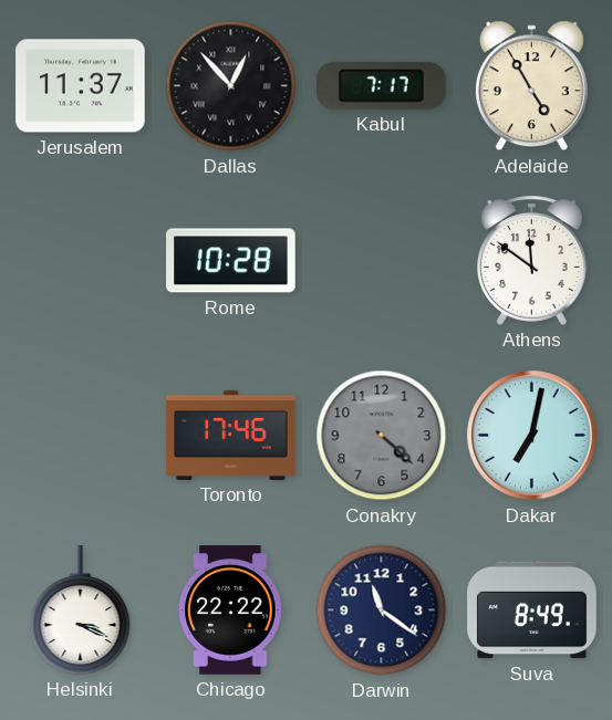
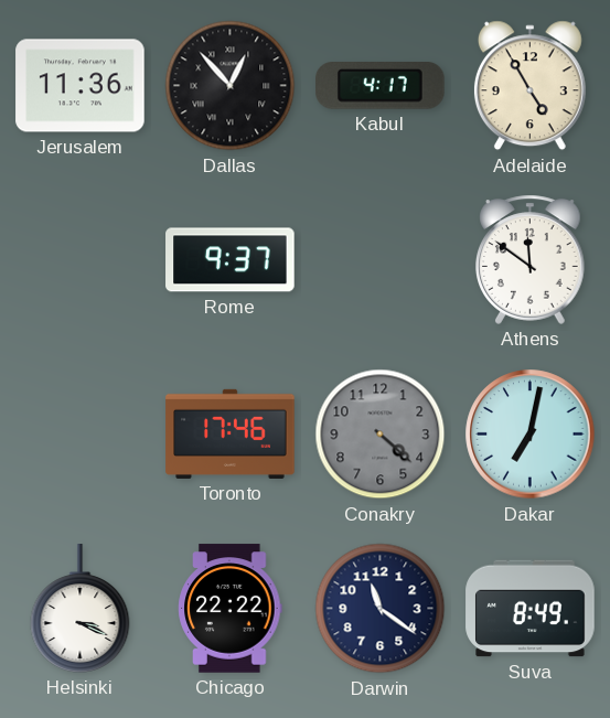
Jerusalem: 11:37 -> 11:36
Kabul: 7:17 -> 4:17
Rome: 10:28 -> 9:37
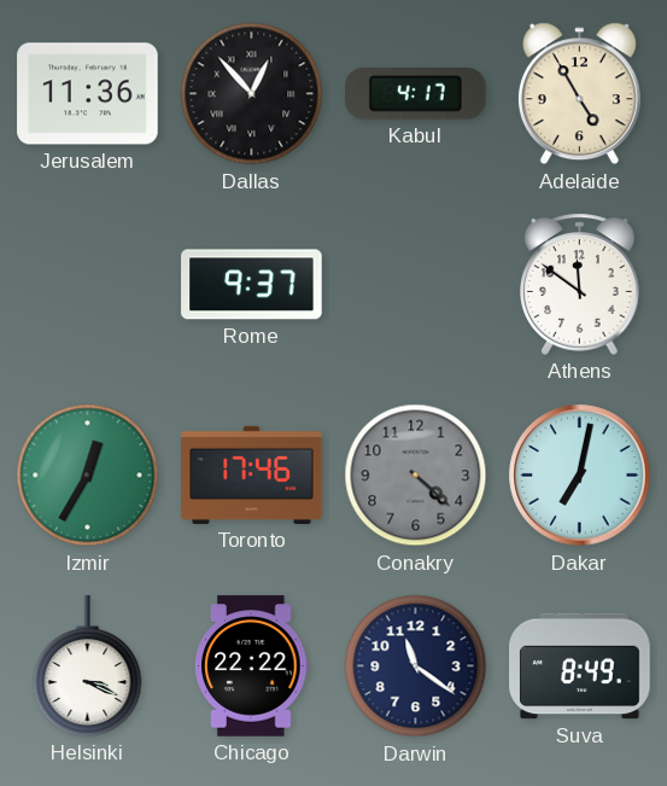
Izmir: none -> 12:35
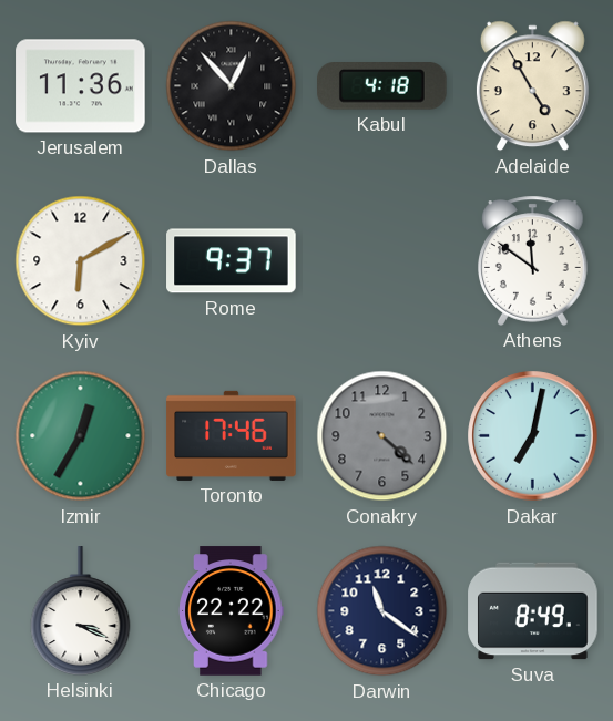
Kabul: 4:17 -> 4:18
Kyiv: none -> 6:10
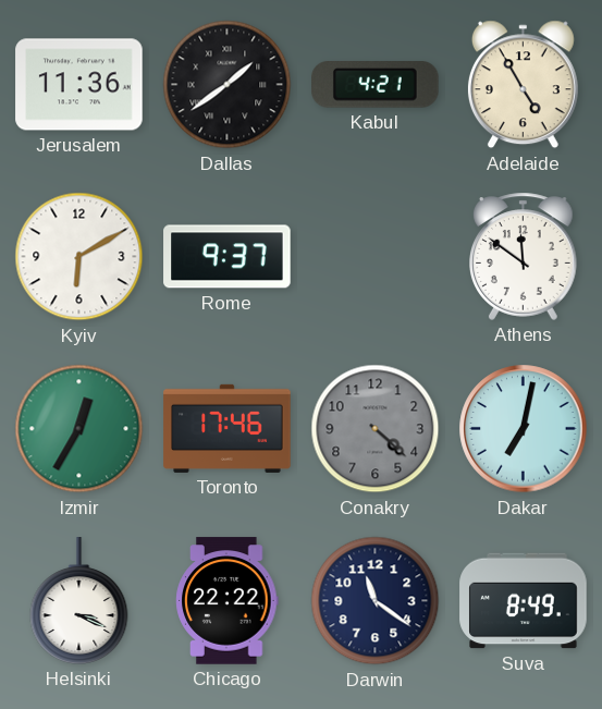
Dallas: 12:53 -> 1:39
Kabul: 4:18 -> 4:21
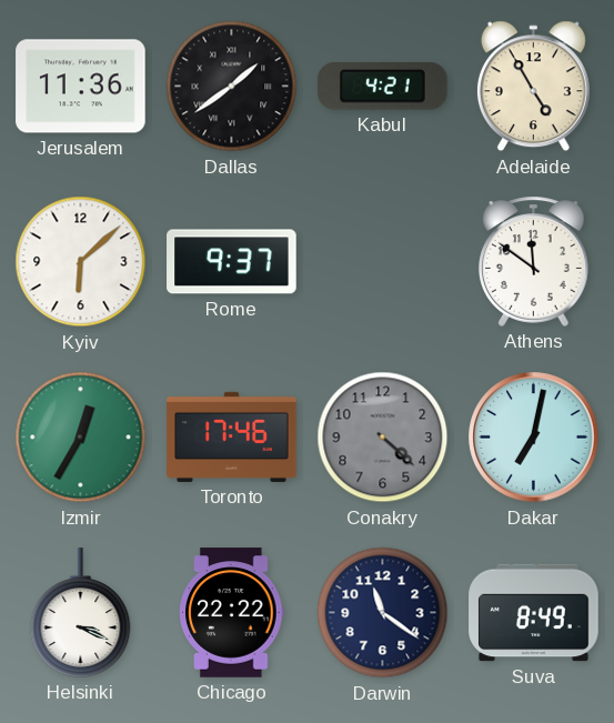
Kyiv: 6:10 -> 6:08
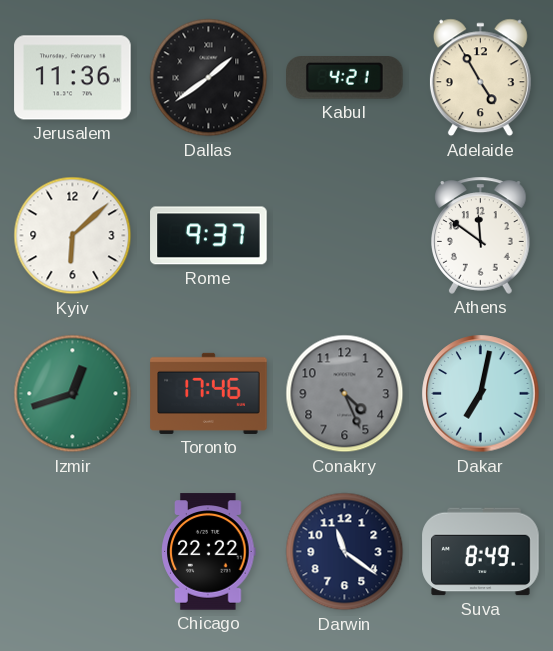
Izmir: 12:35 -> 12:42
Conakry: 4:22 -> 4:26
Helsinki: 3:19 -> none
